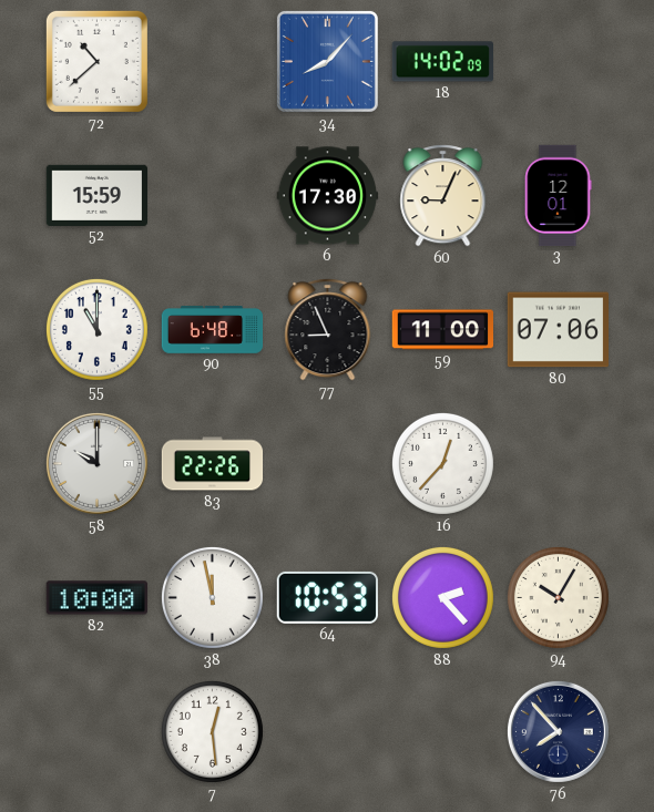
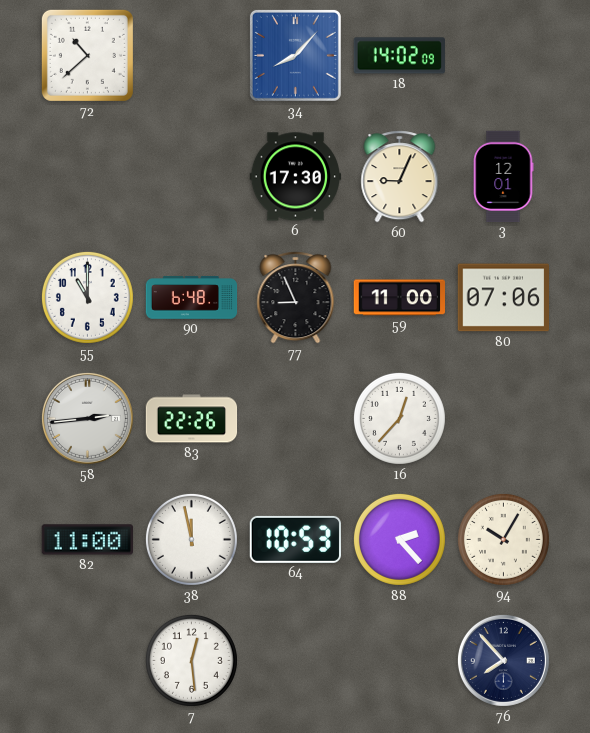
52: 15:59 -> none
58: 10:00 -> 2:44
82: 10:00 -> 11:00
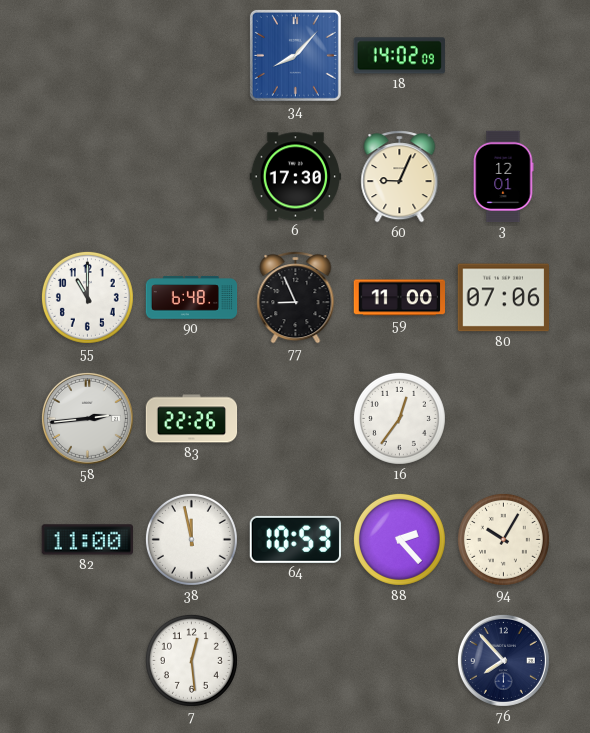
72: 10:38 -> none
16: 12:37 -> 12:36
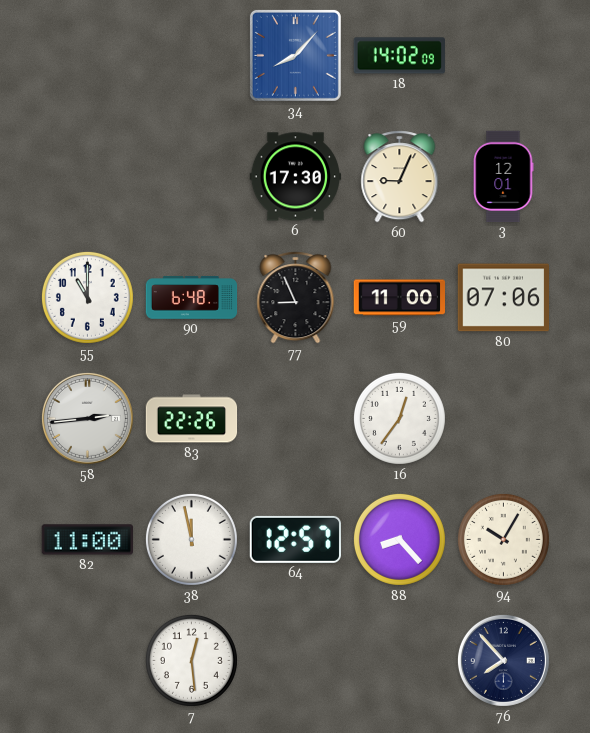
64: 10:53 -> 12:57
88: 2:23 -> 8:23
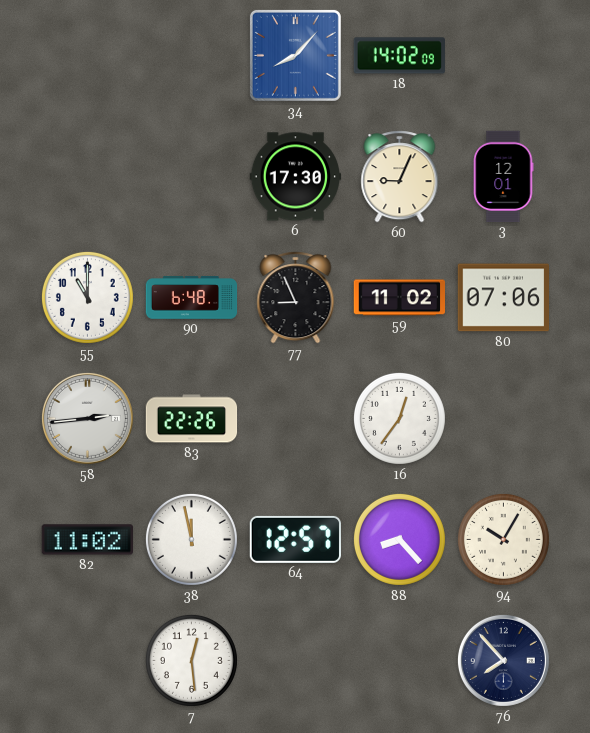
59: 11:00 -> 11:02
82: 11:00 -> 11:02
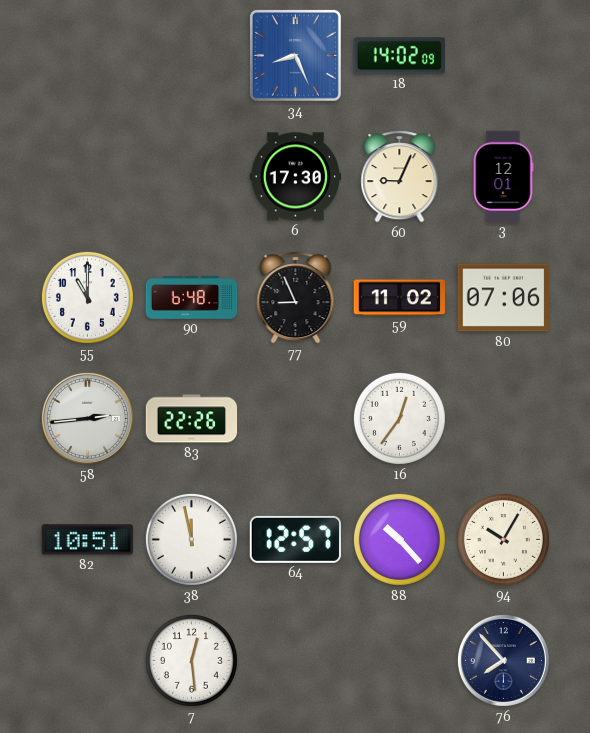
34: 8:07 -> 8:26
82: 11:02 -> 10:51
88: 8:23 -> 10:23
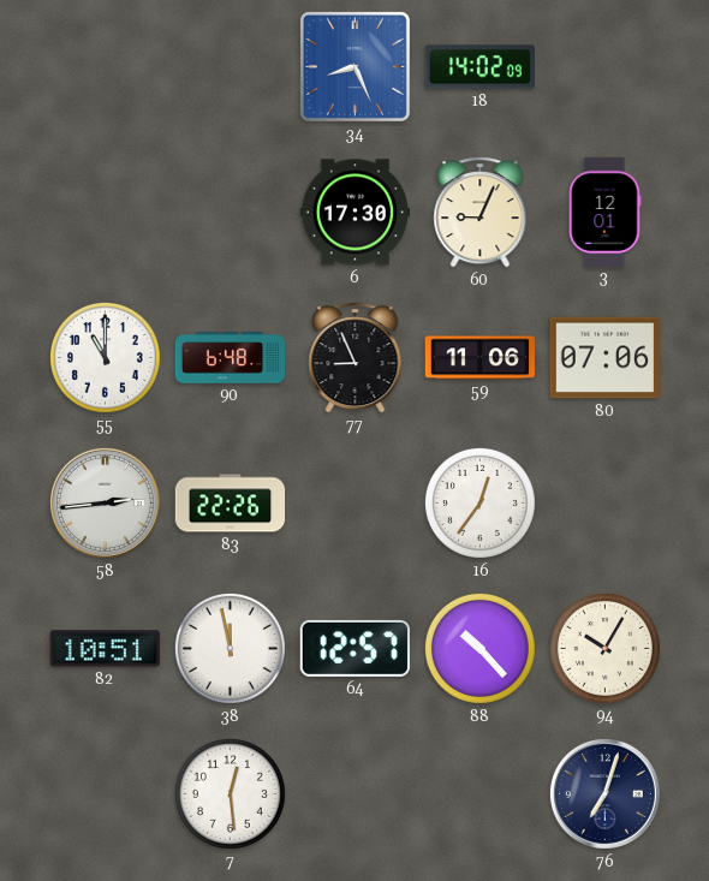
59: 11:02 -> 11:06
76: 7:53 -> 7:03
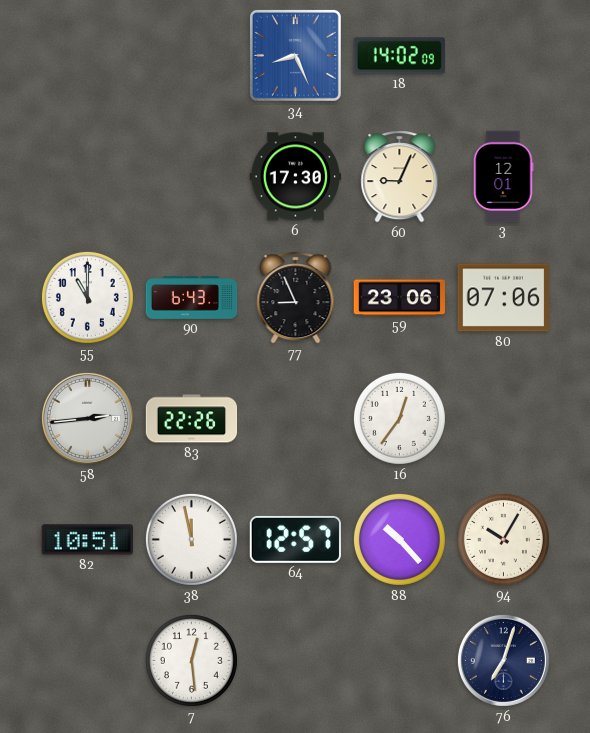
90: 6:48 -> 6:43
59: 11:06 -> 23:06
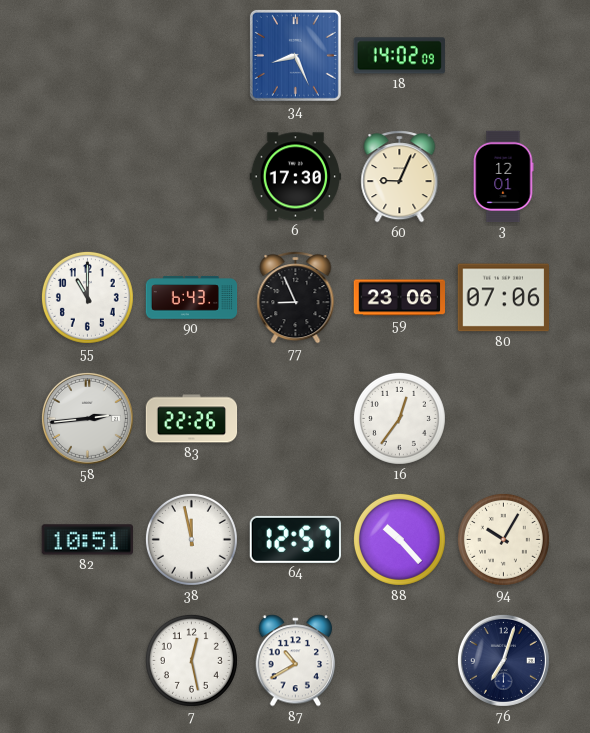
7: 12:29 -> 12:28
87: none -> 10:40
